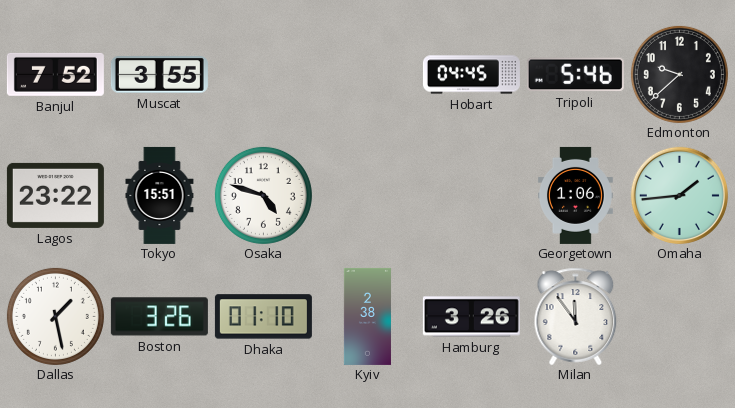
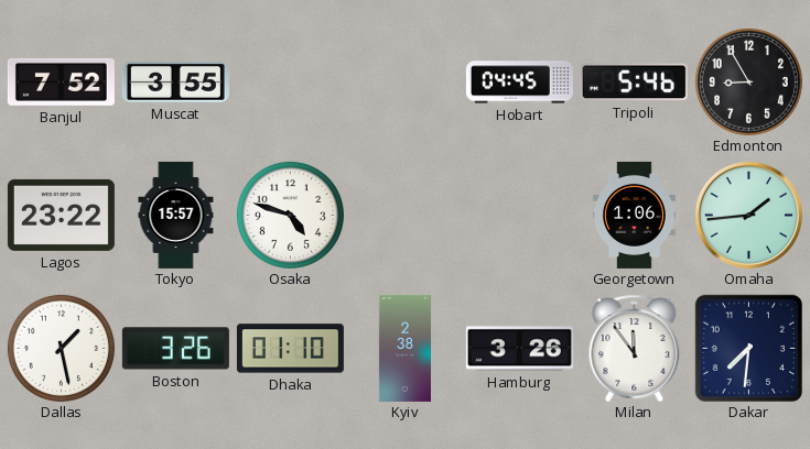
Edmonton: 9:38 -> 8:55
Tokyo: 15:51 -> 15:57
Dakar: none -> 7:31
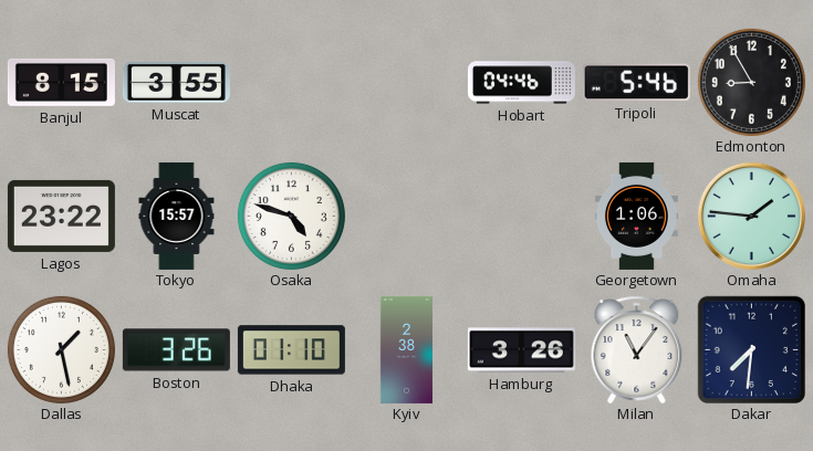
Banjul: 7:52 -> 8:15
Hobart: 04:45 -> 04:46
Omaha: 1:44 -> 1:46
Milan: 11:54 -> 11:06
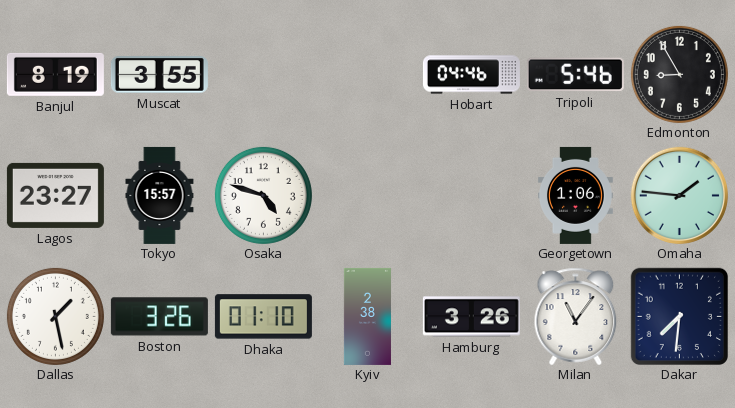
Banjul: 8:15 -> 8:19
Lagos: 23:22 -> 23:27
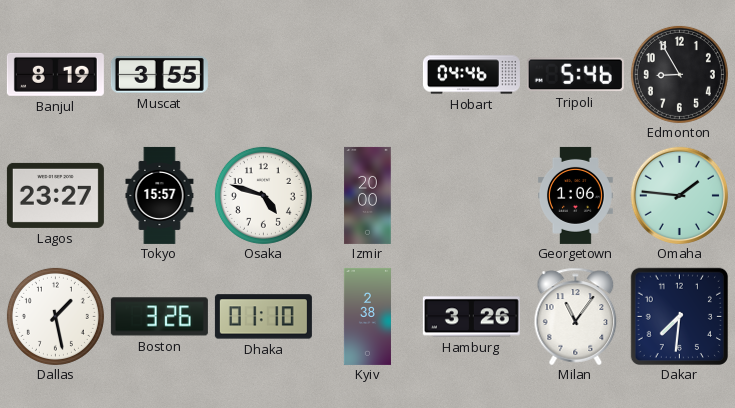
Izmir: none -> 20:00
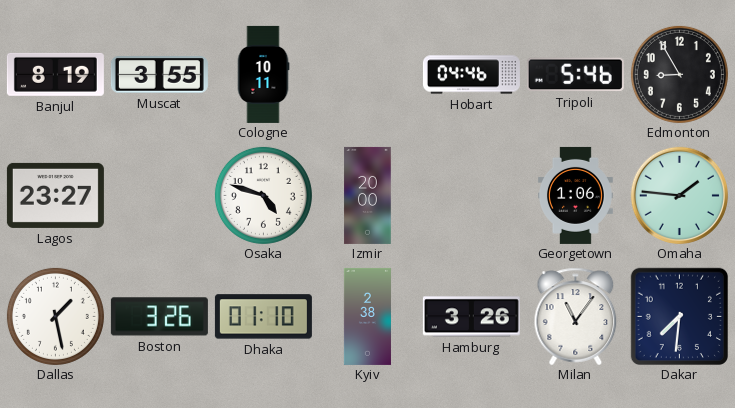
Cologne: none -> 10:11
Tokyo: 15:57 -> none
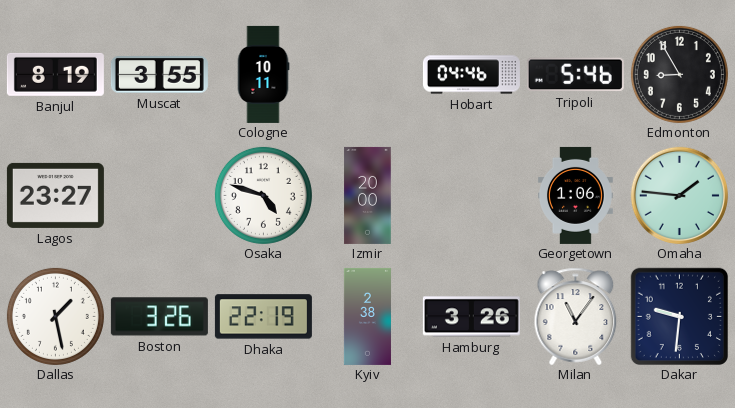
Dhaka: 01:10 -> 22:19
Dakar: 7:31 -> 9:31
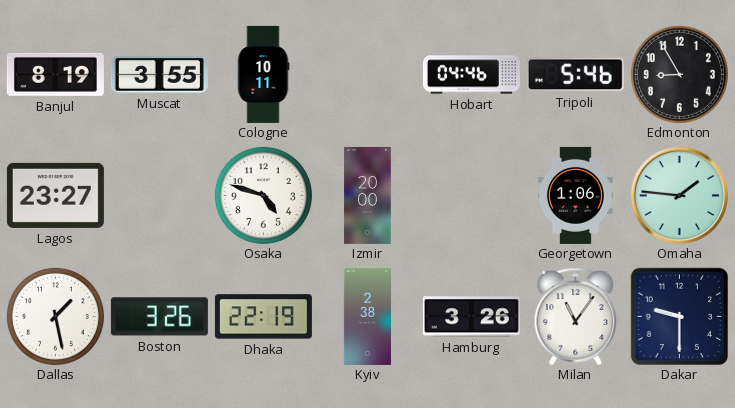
Dakar: 9:31 -> 9:30
